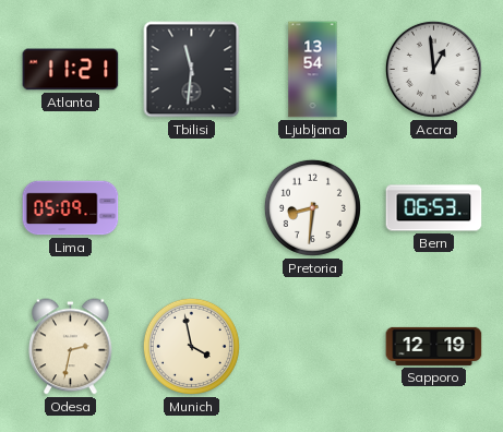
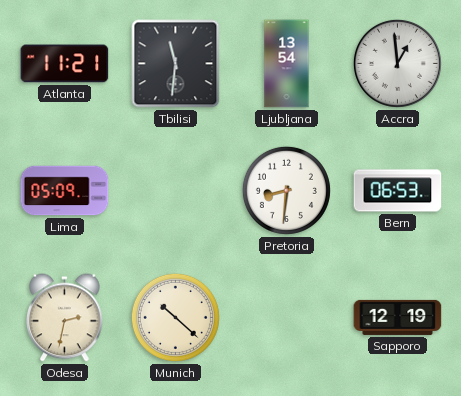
Munich: 3:58 -> 10:22
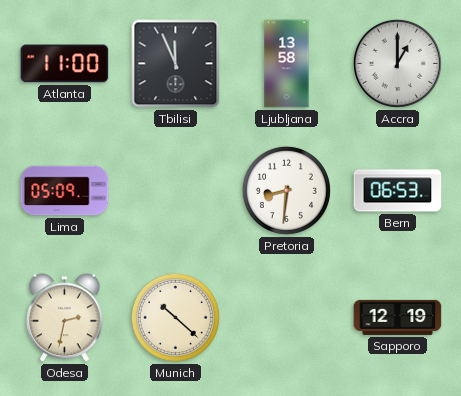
Atlanta: 11:21 -> 11:00
Tbilisi: 11:31 -> 11:56
Ljubljana: 13:54 -> 13:58
Accra: 12:59 -> 1:00
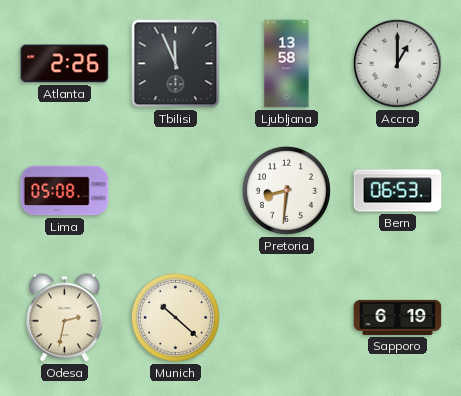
Atlanta: 11:00 -> 2:26
Lima: 05:09 -> 05:08
Sapporo: 12:19 -> 6:19
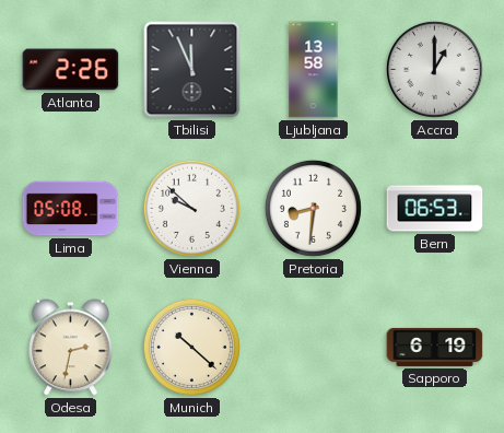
Vienna: none -> 9:52
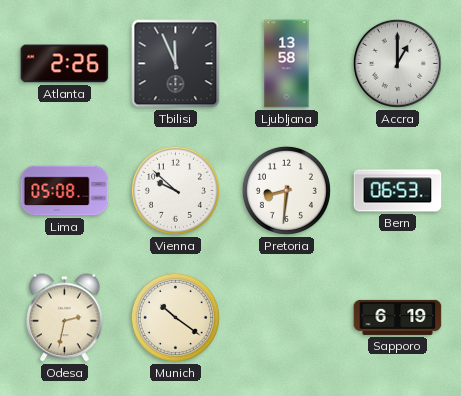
Munich: 10:22 -> 10:21
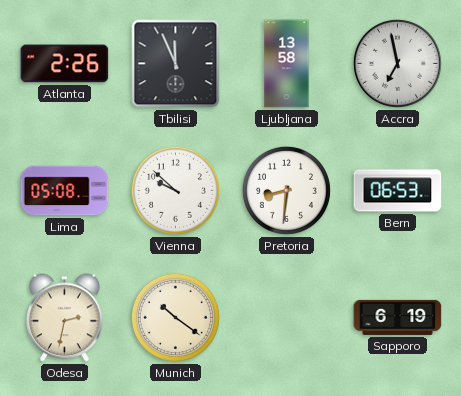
Accra: 1:00 -> 6:58
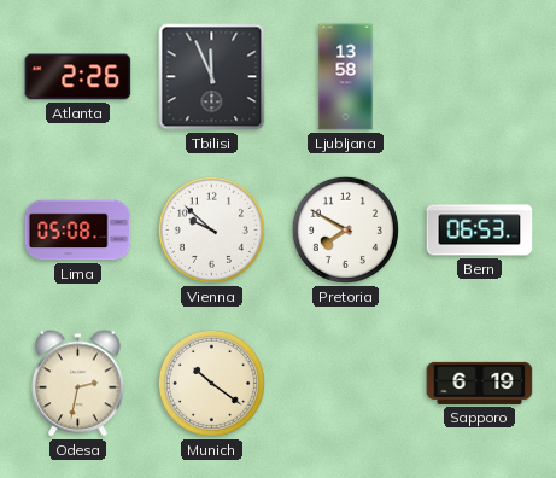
Accra: 6:58 -> none
Pretoria: 8:31 -> 7:50
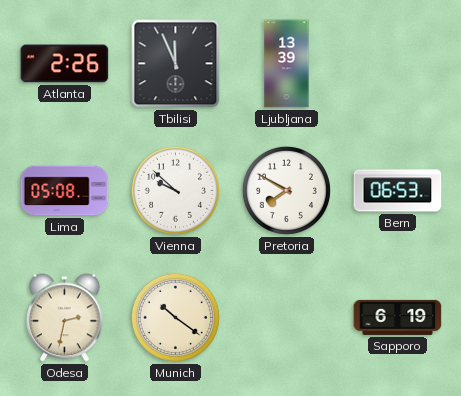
Ljubljana: 13:58 -> 13:39
